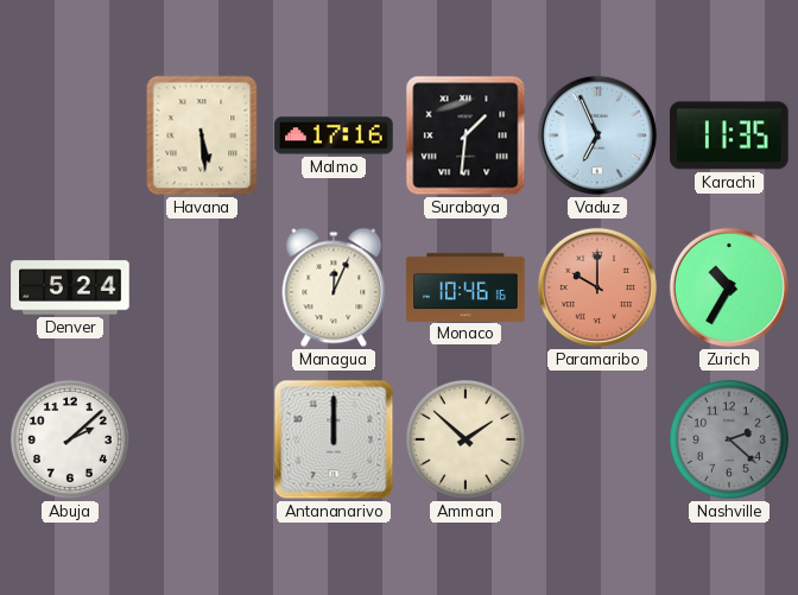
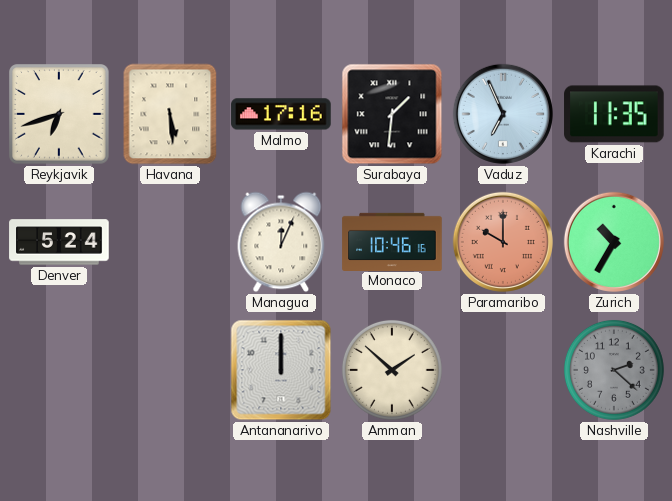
Reykjavik: none -> 6:42
Abuja: 2:08 -> none
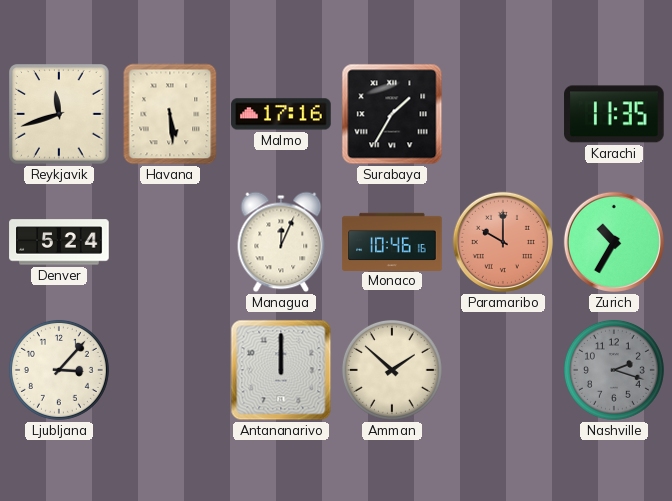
Reykjavik: 6:42 -> 11:42
Surabaya: 1:31 -> 1:35
Vaduz: 6:56 -> none
Ljubljana: none -> 3:07
Nashville: 2:22 -> 2:18
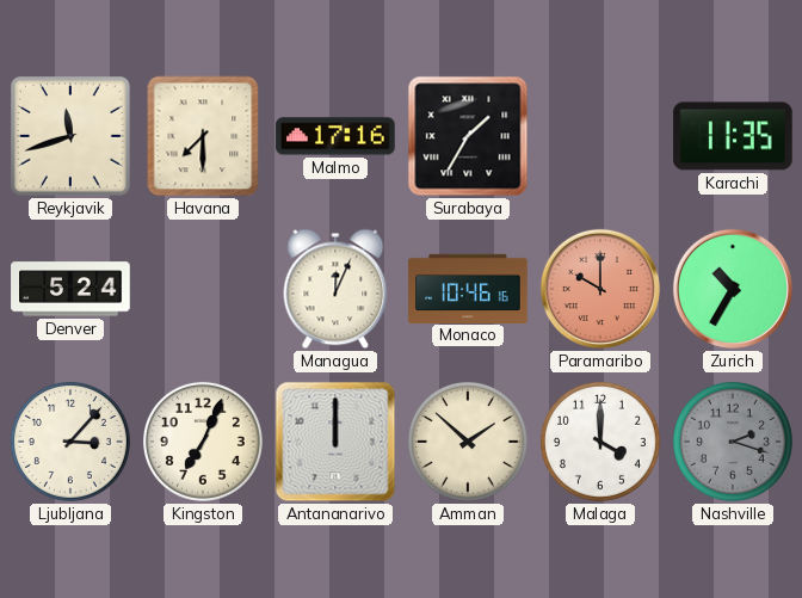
Havana: 5:29 -> 7:30
Kingston: none -> 7:04
Malaga: none -> 4:00
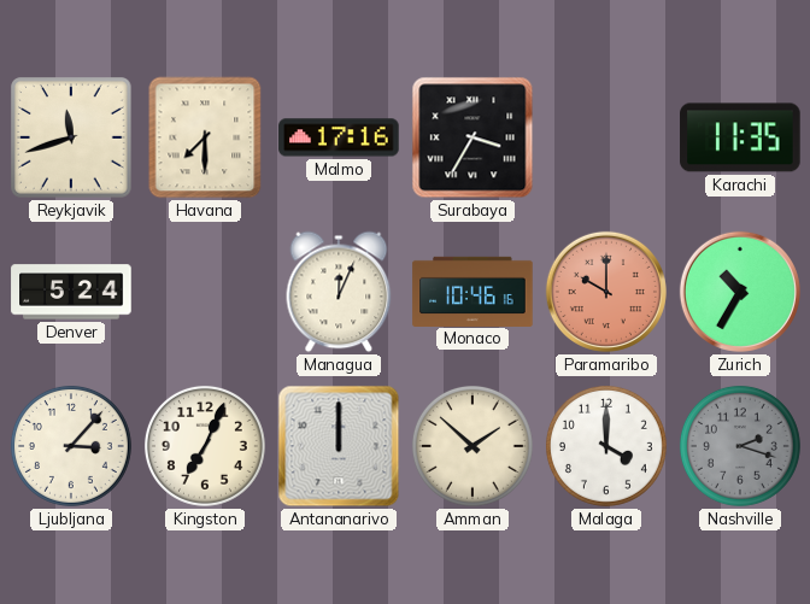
Surabaya: 1:35 -> 3:35
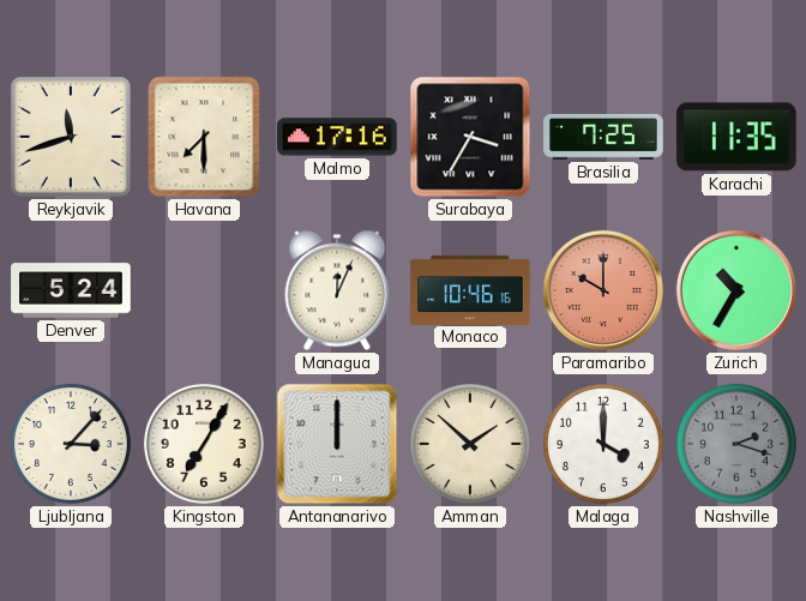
Brasilia: none -> 7:25
Kingston: 7:04 -> 7:05
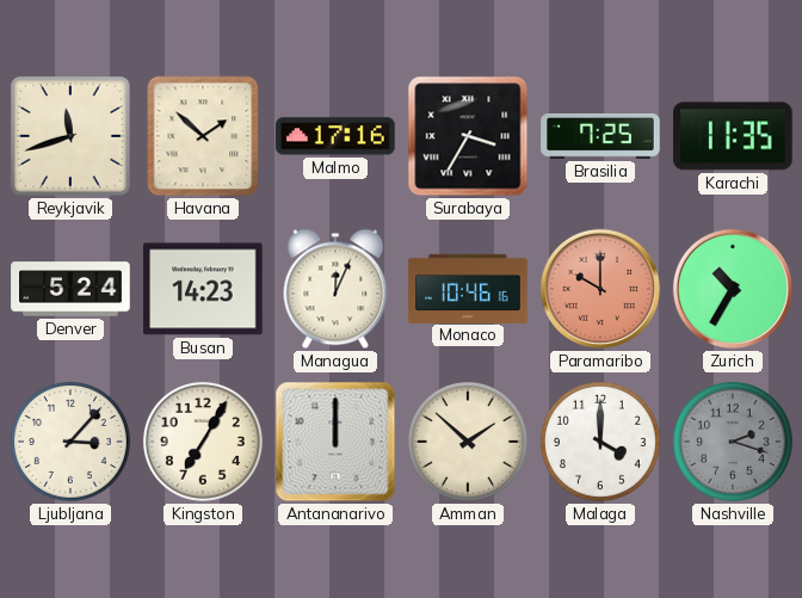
Havana: 7:30 -> 1:52
Busan: none -> 14:23
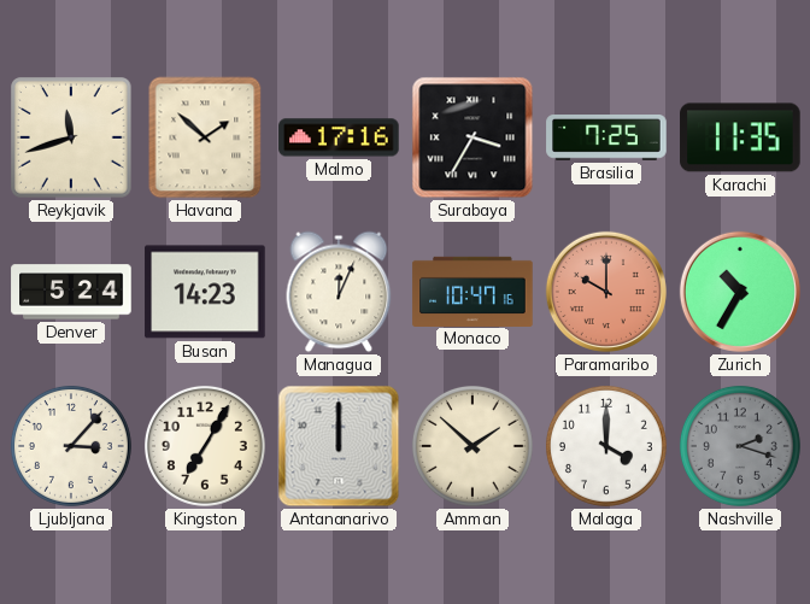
Monaco: 10:46 -> 10:47
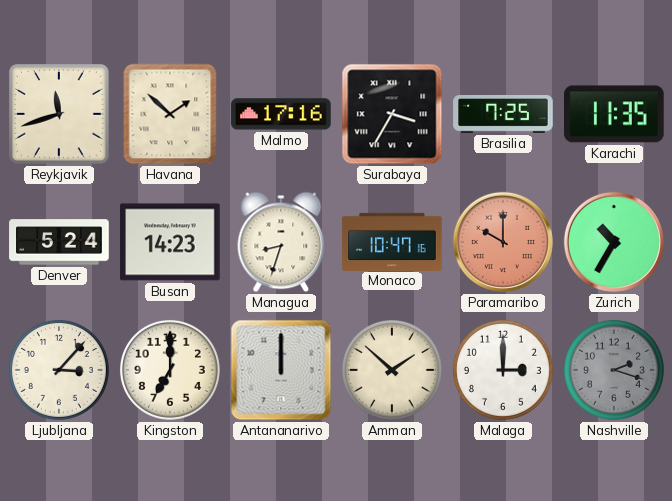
Managua: 12:04 -> 8:33
Kingston: 7:05 -> 7:00
Malaga: 4:00 -> 3:00
